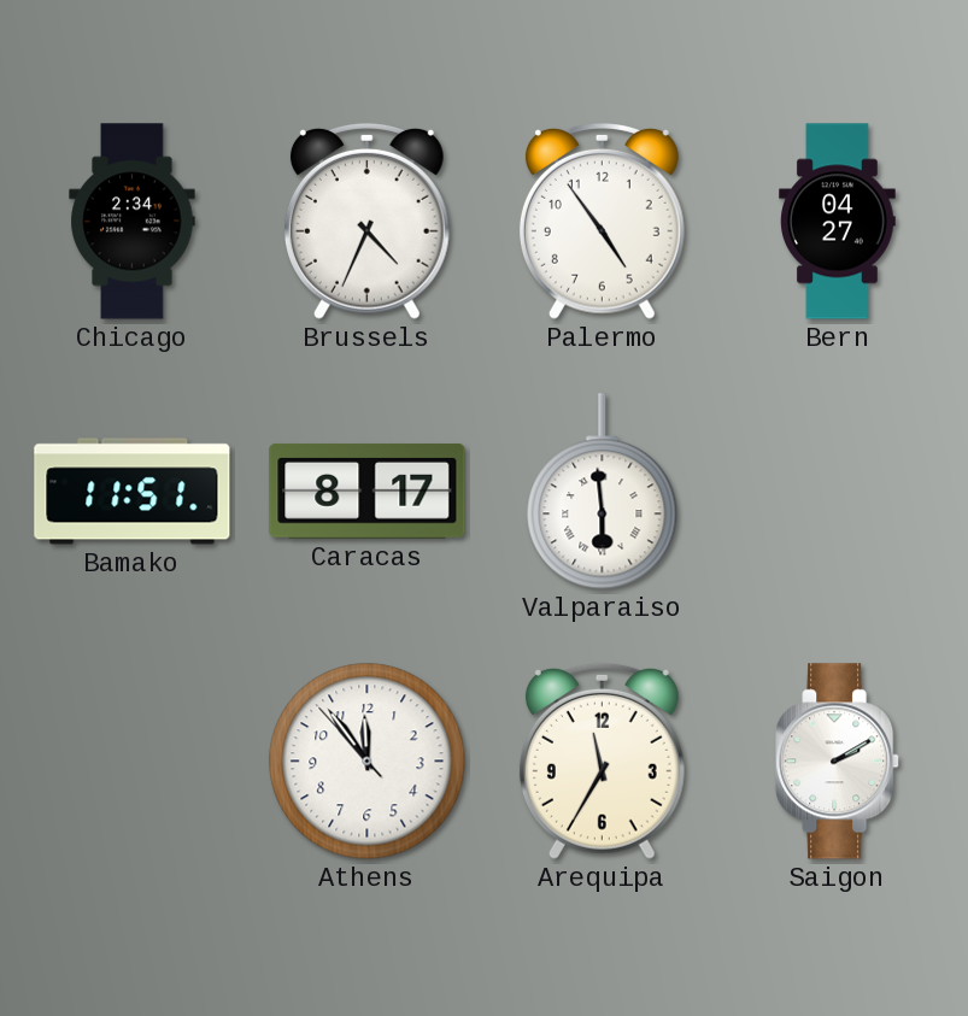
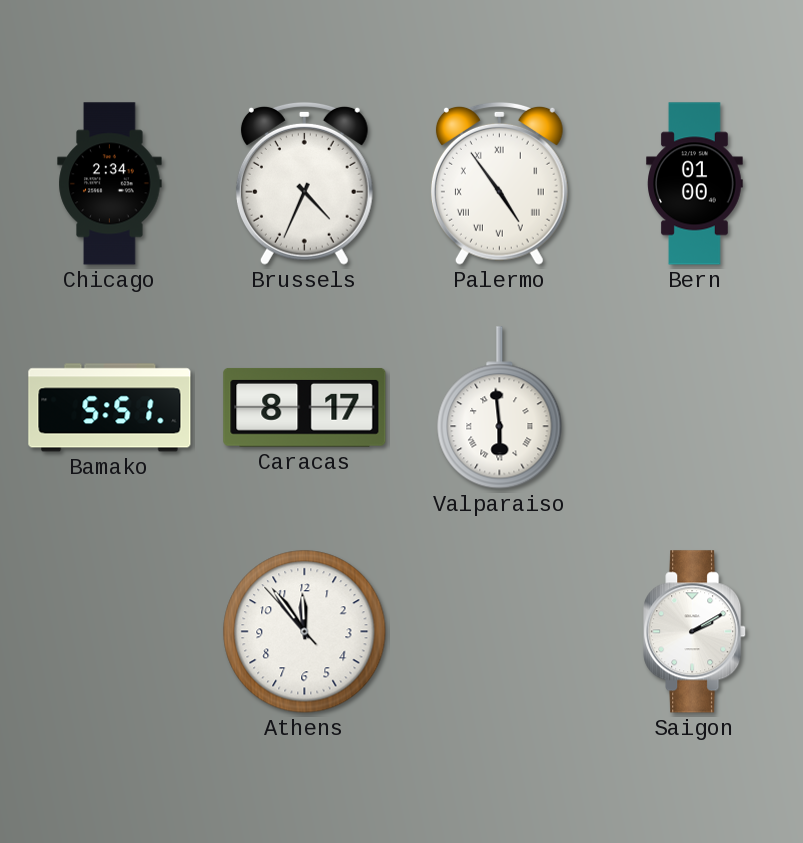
Palermo numerals: Arabic -> Roman
Bern: 04:27 -> 01:00
Bamako: 11:51 -> 5:51
Arequipa: 11:35 -> none
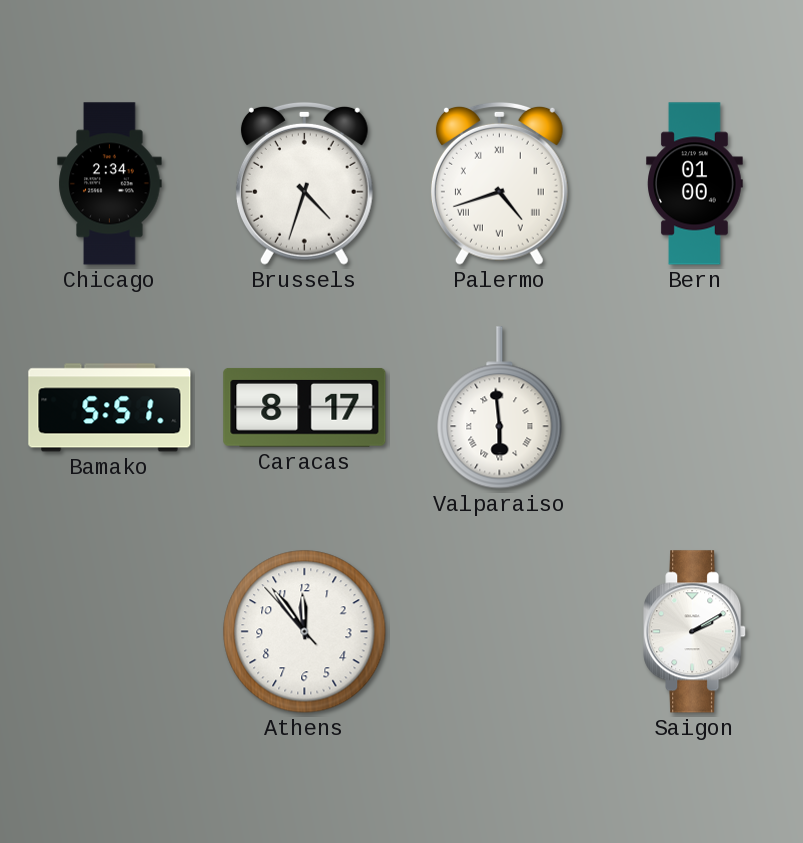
Brussels: 4:34 -> 4:33
Palermo: 4:54 -> 4:42
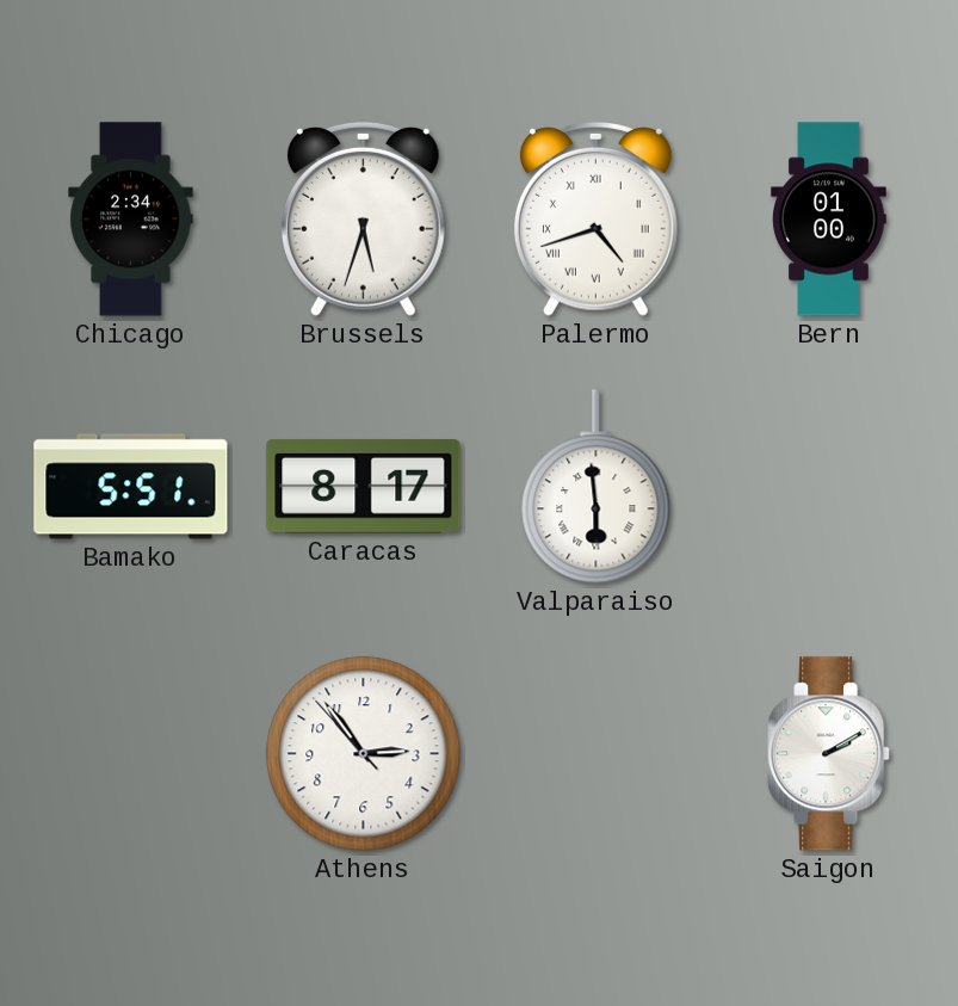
Brussels: 4:33 -> 5:33
Athens: 11:53 -> 2:53
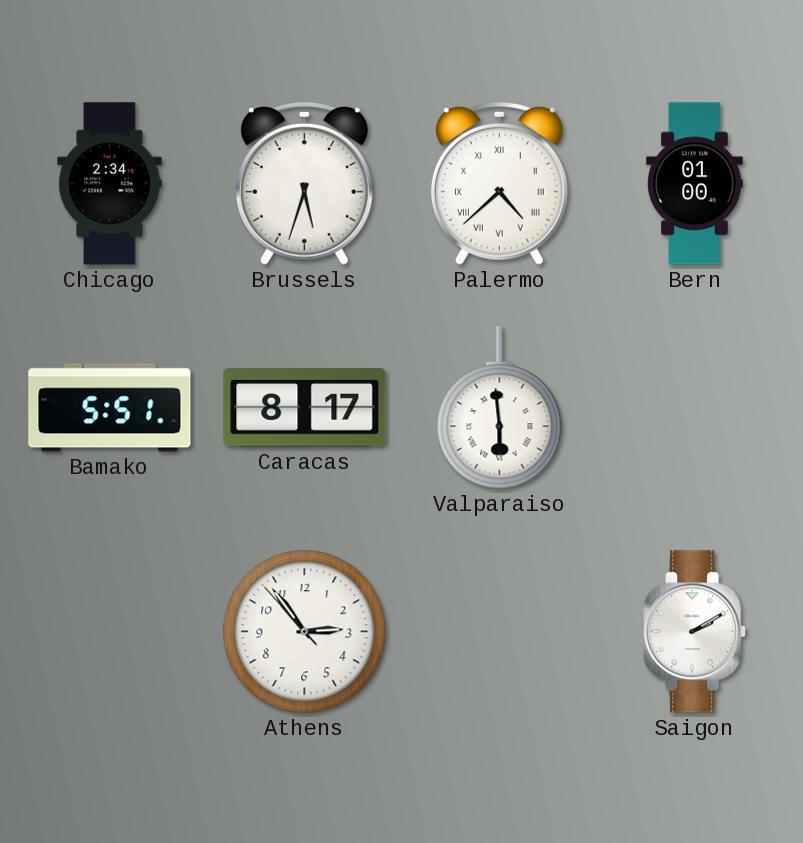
Palermo: 4:42 -> 4:38
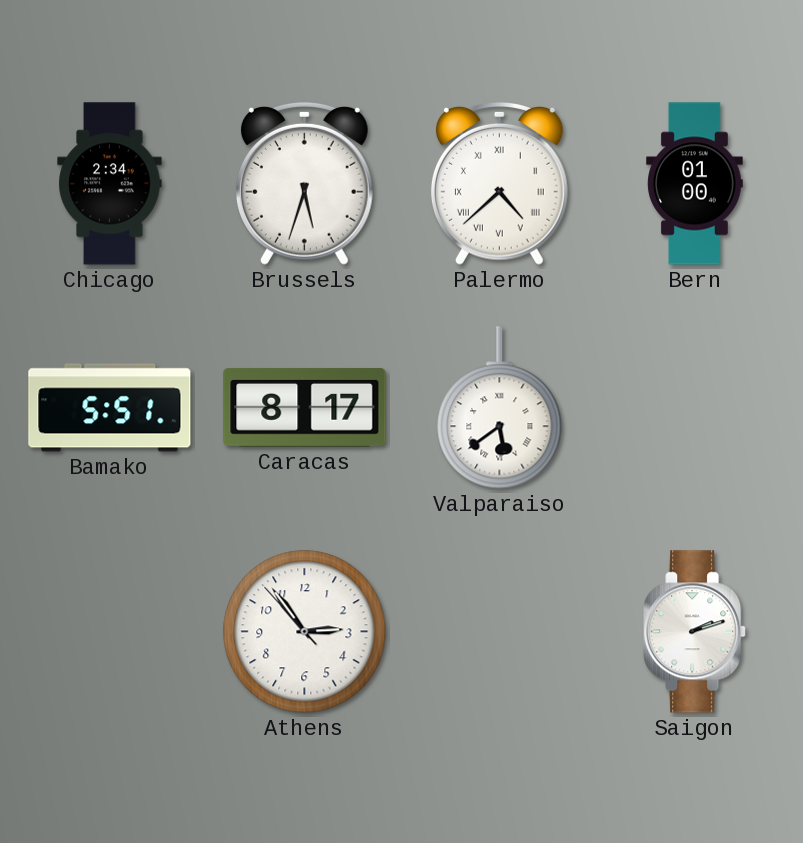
Valparaiso: 5:59 -> 5:39
Saigon: 2:10 -> 2:12
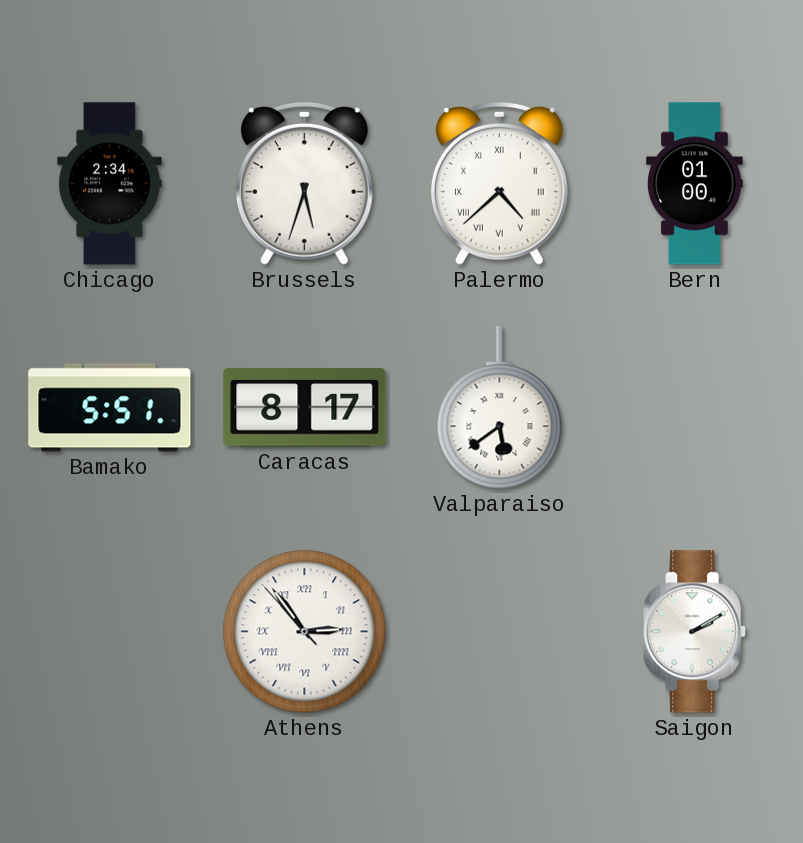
Athens numerals: Arabic -> Roman
Saigon: 2:12 -> 2:10
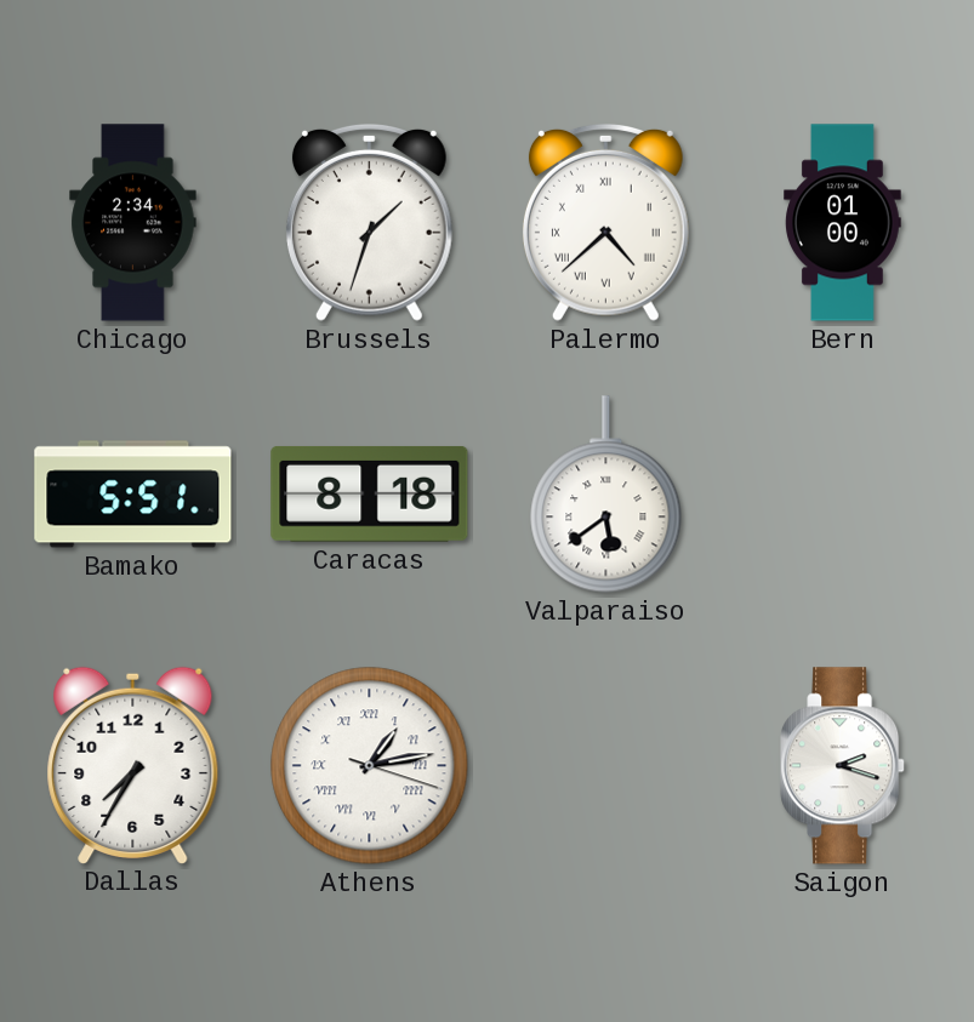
Brussels: 5:33 -> 1:33
Caracas: 8:17 -> 8:18
Dallas: none -> 7:35
Athens: 2:53 -> 1:13
Saigon: 2:10 -> 2:18
